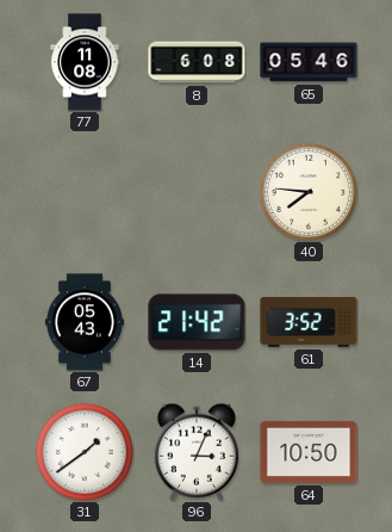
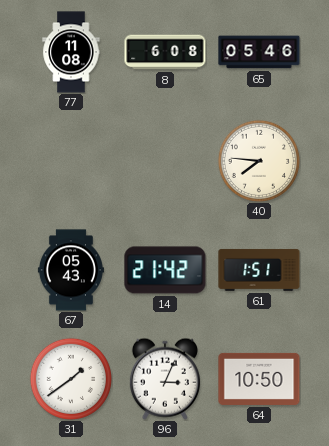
61: 3:52 -> 1:51
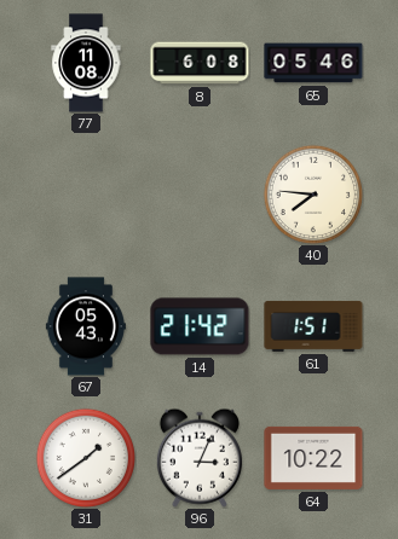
64: 10:50 -> 10:22
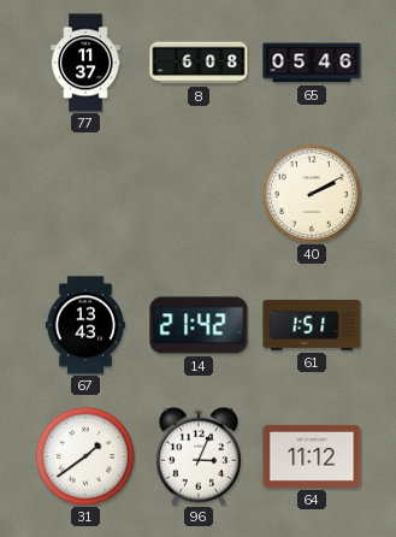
77: 11:08 -> 11:37
40: 7:46 -> 2:10
67: 05:43 -> 13:43
64: 10:22 -> 11:12
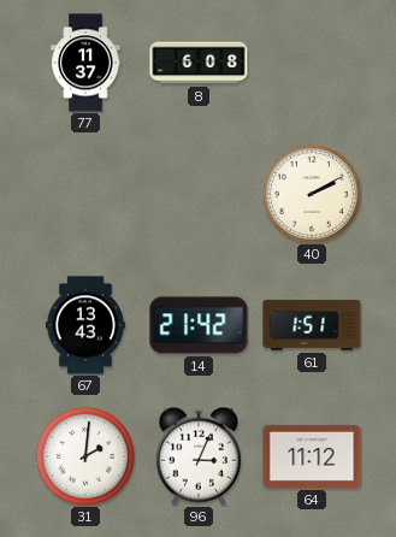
65: 05:46 -> none
31: 1:39 -> 2:01
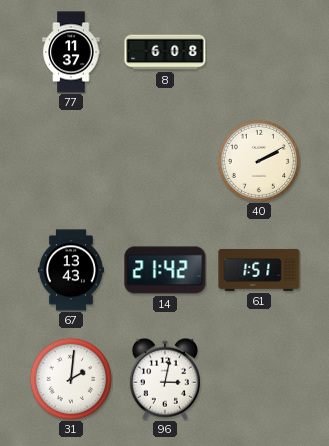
96: 3:04 -> 3:02
64: 11:12 -> none
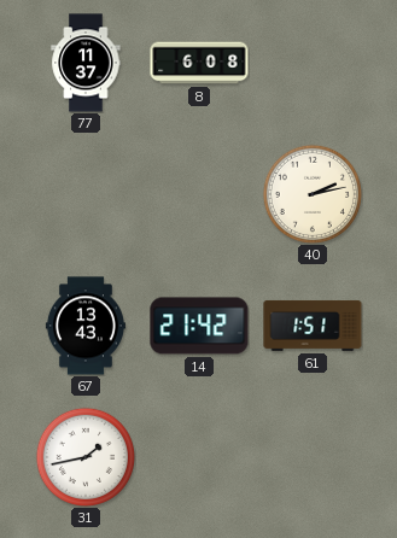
40: 2:10 -> 2:13
31: 2:01 -> 1:43
96: 3:02 -> none
